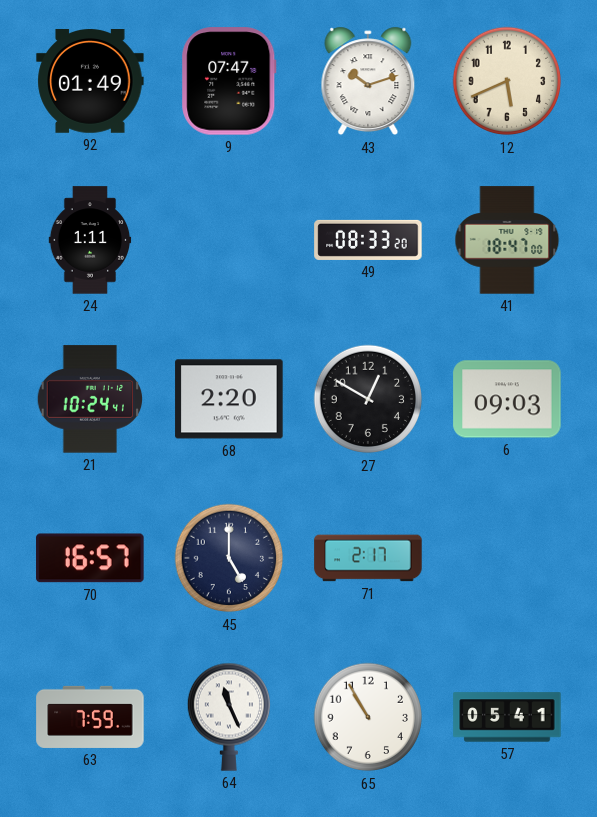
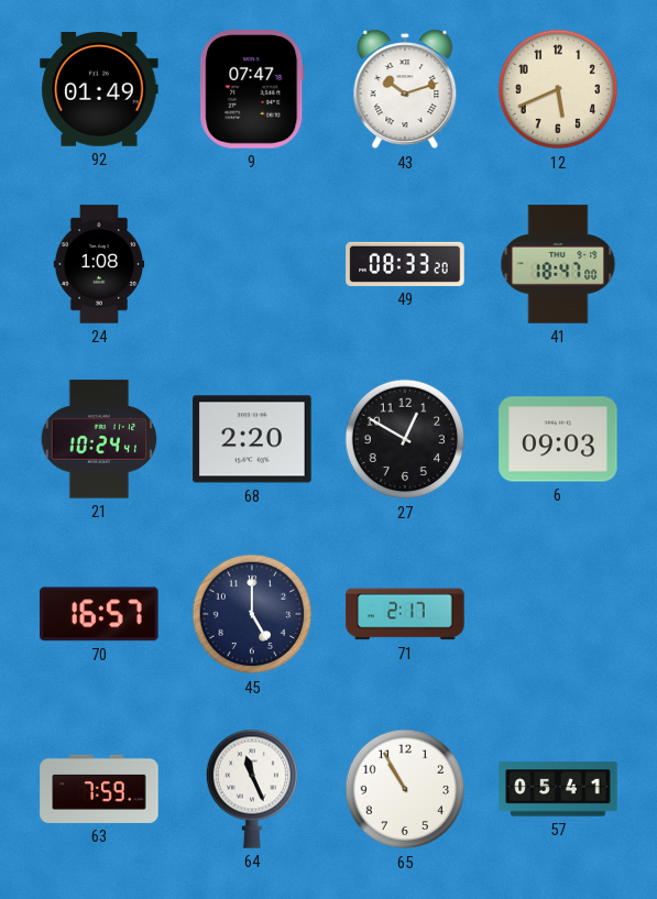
24: 1:11 -> 1:08
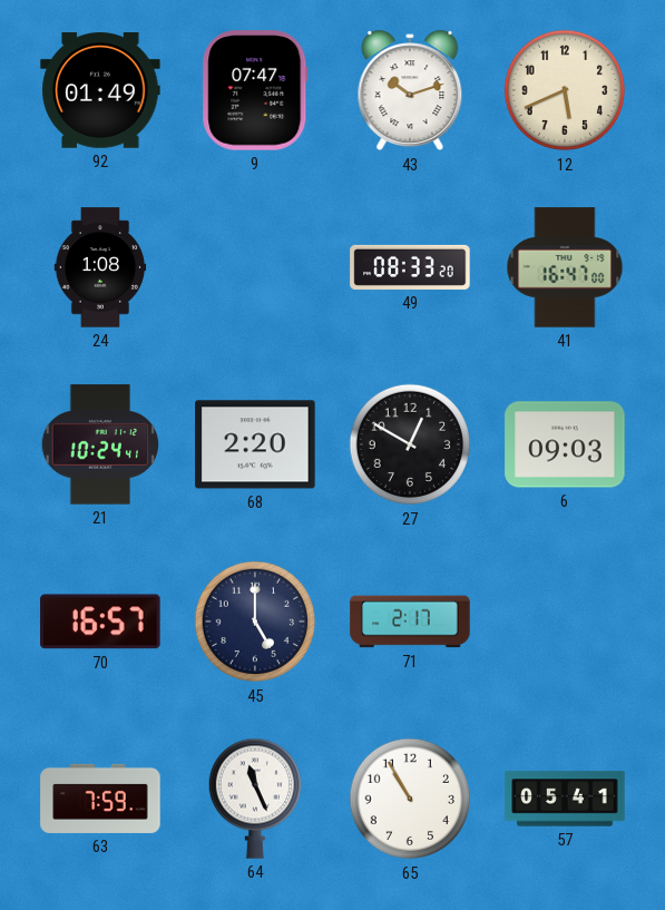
41: 18:47 -> 16:47
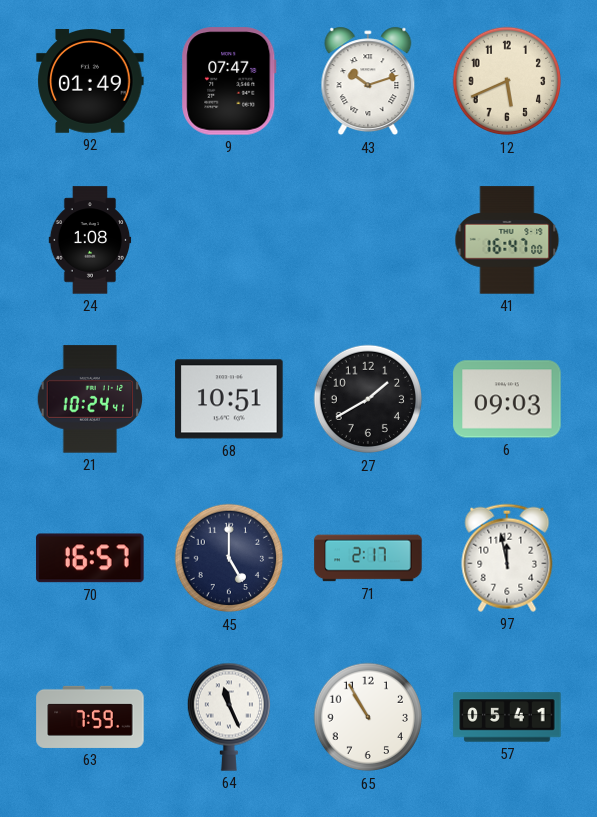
49: 08:33 -> none
68: 2:20 -> 10:51
27: 12:50 -> 1:40
97: none -> 11:58
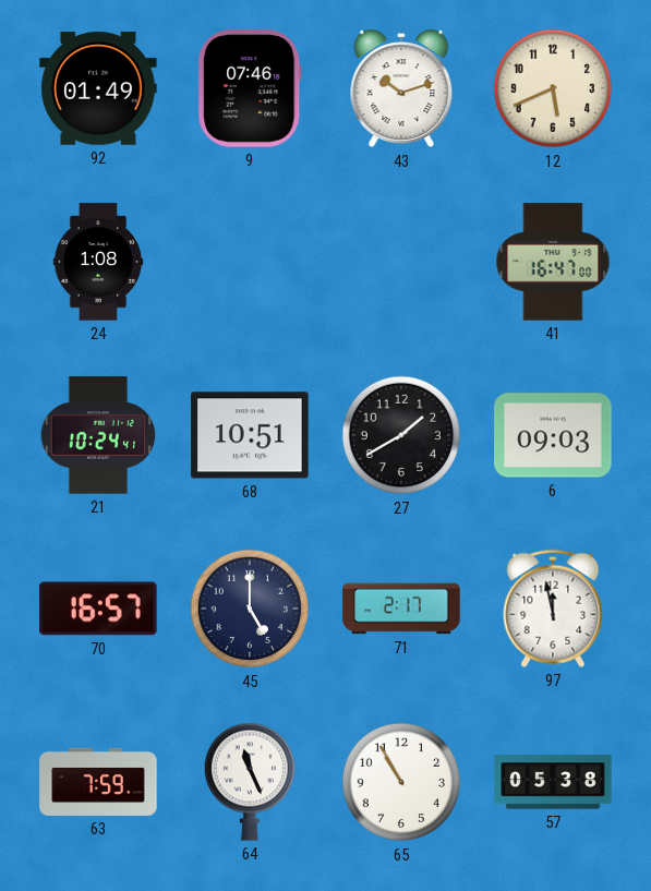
9: 07:47 -> 07:46
57: 05:41 -> 05:38
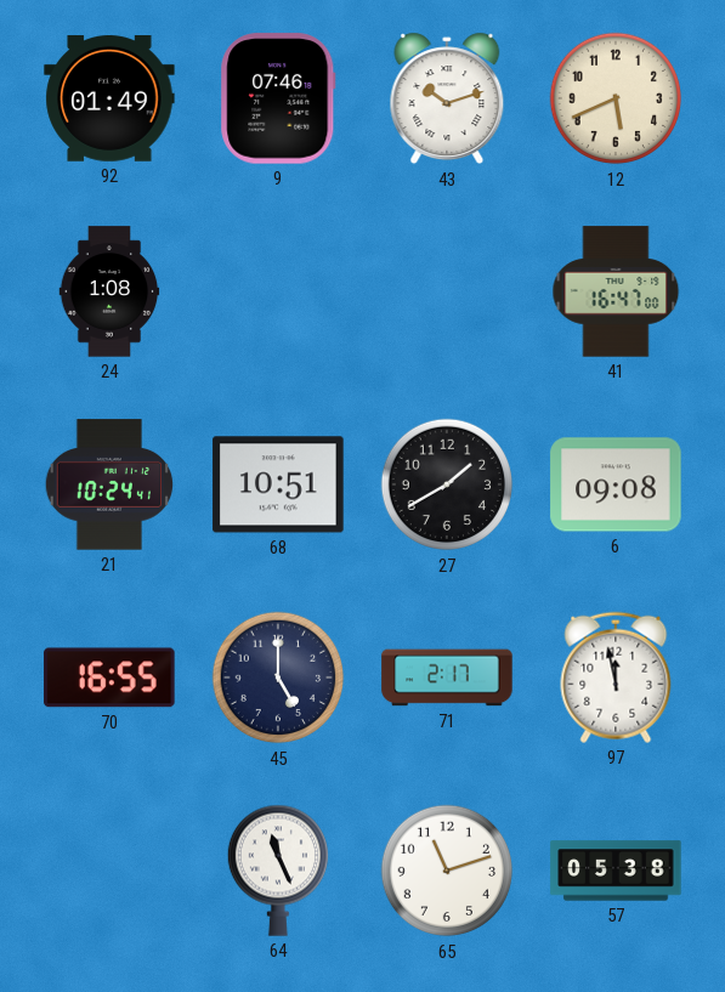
6: 09:03 -> 09:08
70: 16:57 -> 16:55
63: 7:59 -> none
65: 10:55 -> 11:12
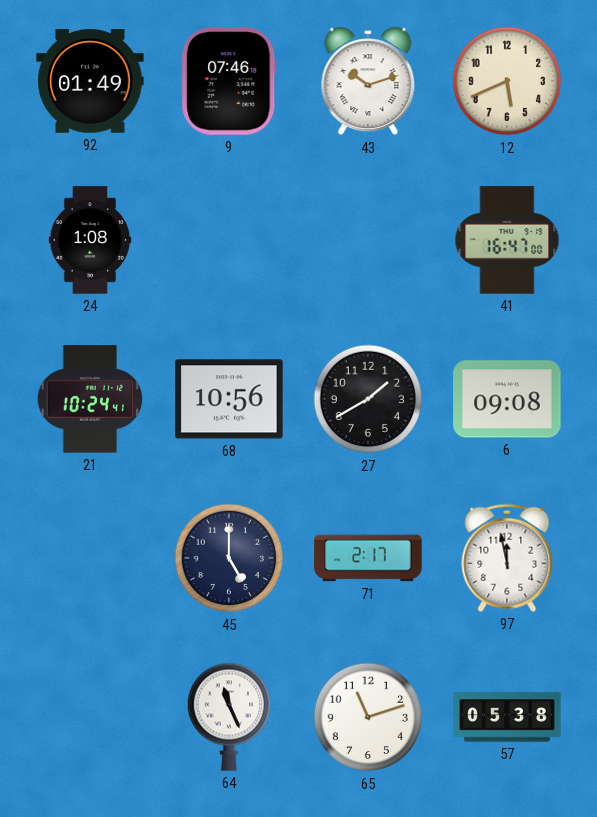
68: 10:51 -> 10:56
70: 16:55 -> none
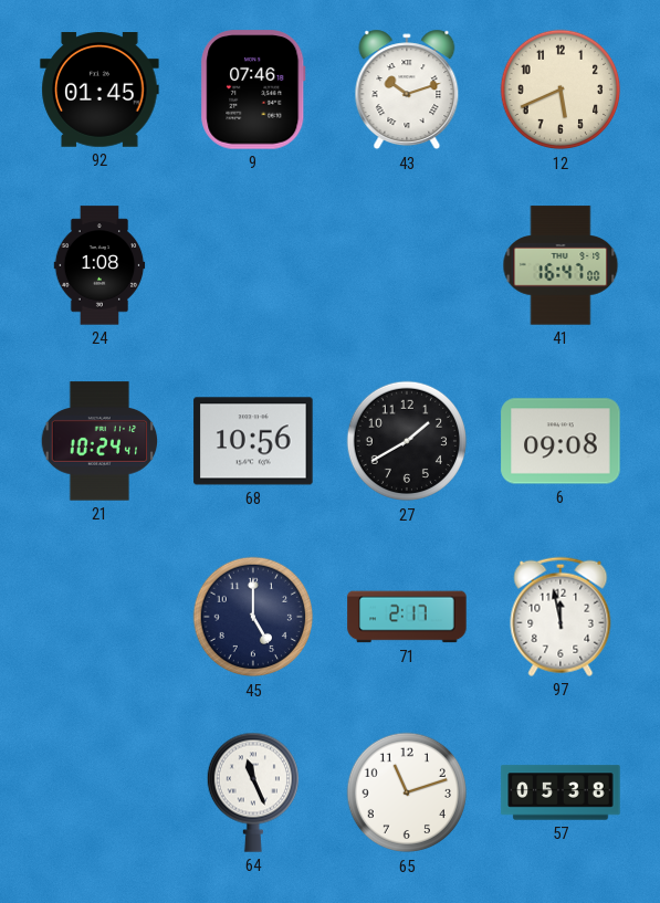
92: 01:49 -> 01:45
